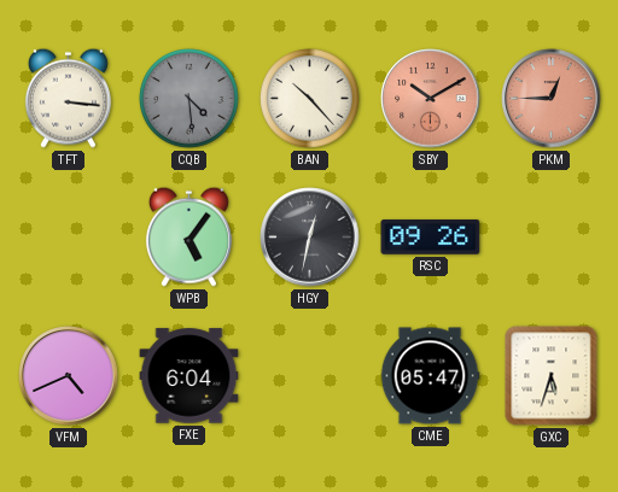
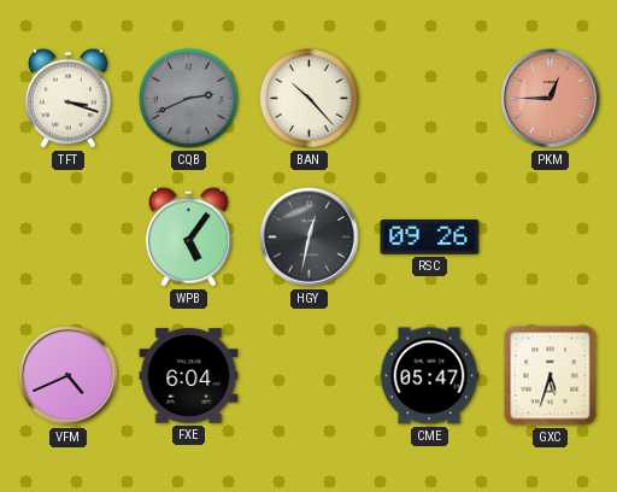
TFT: 3:16 -> 3:18
CQB: 4:29 -> 2:41
SBY: 10:10 -> none
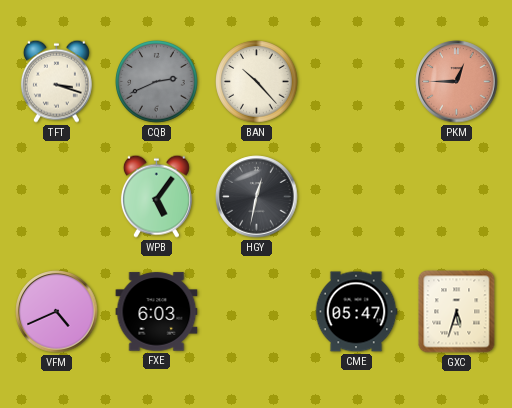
RSC: 09:26 -> none
FXE: 6:04 -> 6:03
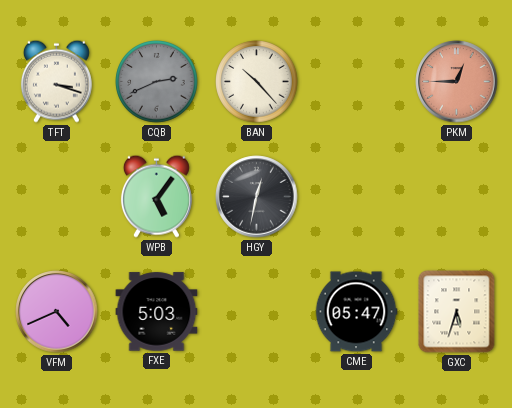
FXE: 6:03 -> 5:03
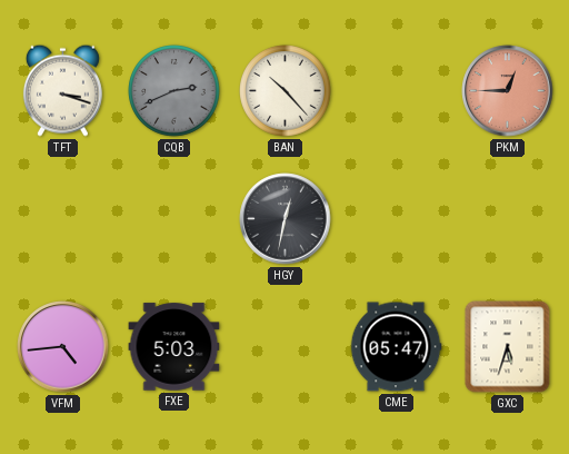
WPB: 5:06 -> none
VFM: 4:41 -> 4:44
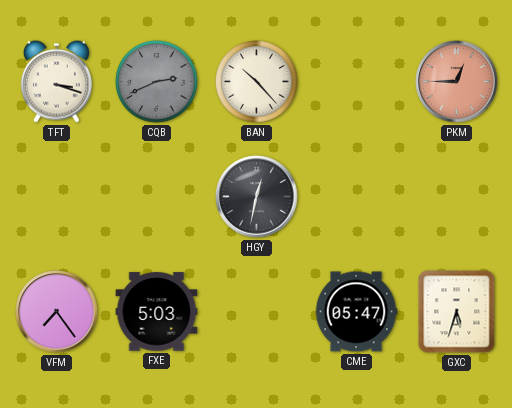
VFM: 4:44 -> 7:24
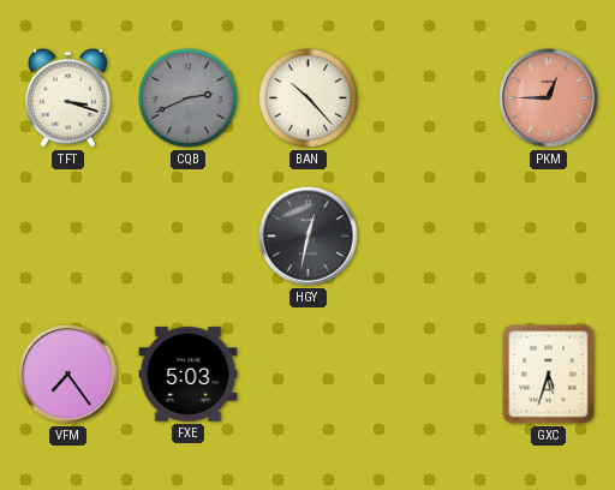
CME: 05:47 -> none
